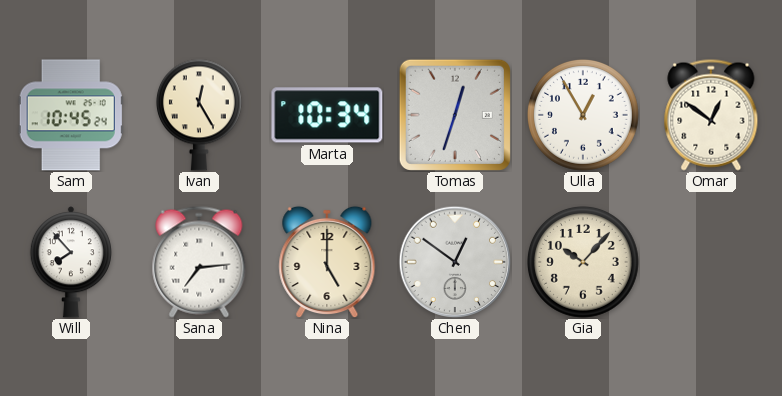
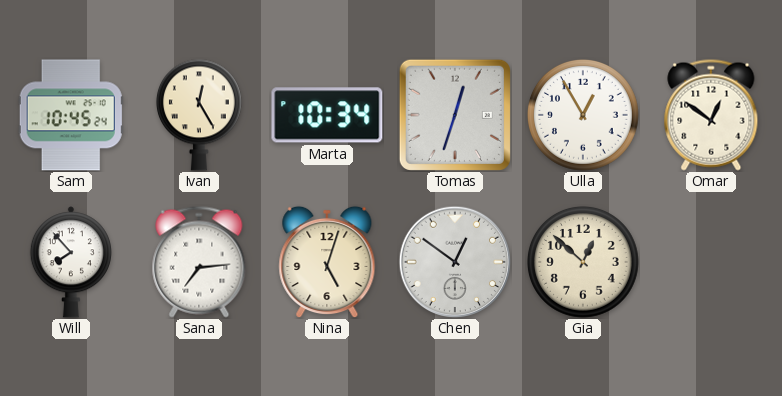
Nina: 5:00 -> 5:03
Gia: 10:07 -> 12:52
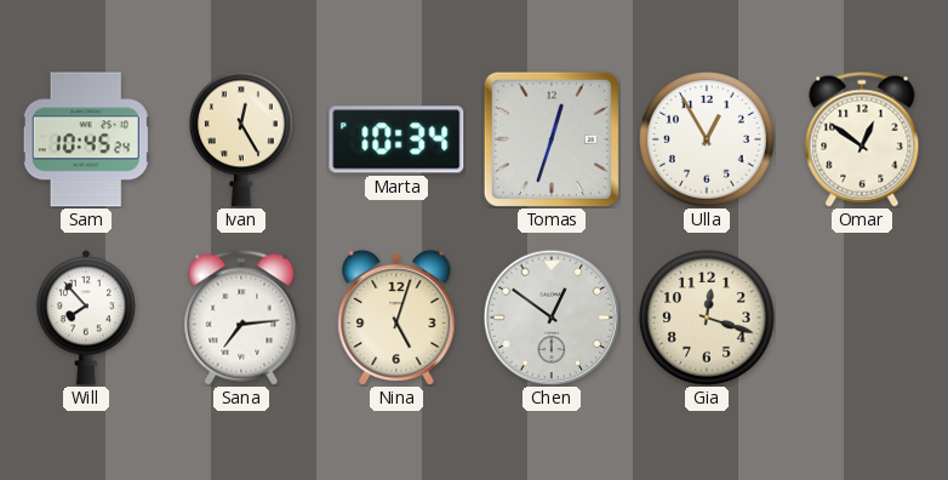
Gia: 12:52 -> 12:18
